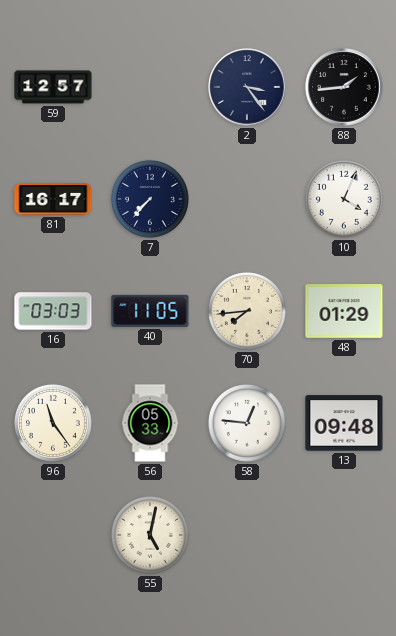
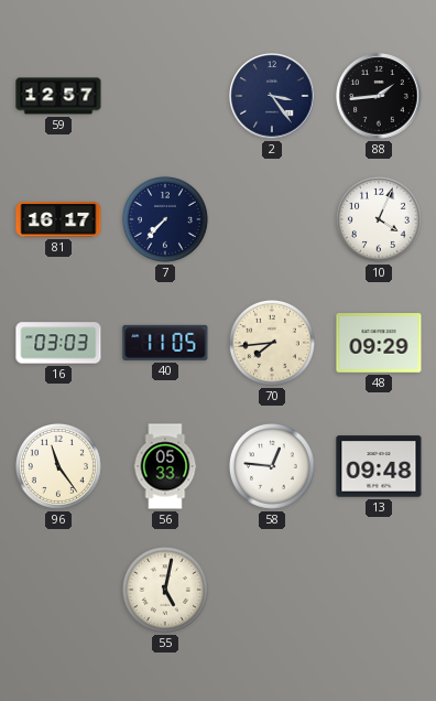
48: 01:29 -> 09:29
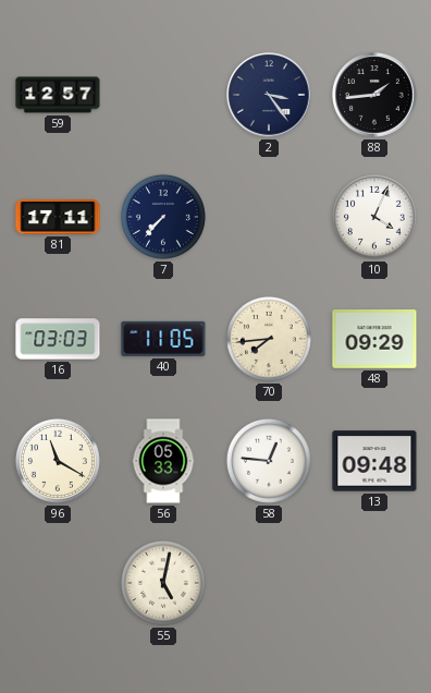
81: 16:17 -> 17:11
96: 11:24 -> 11:20
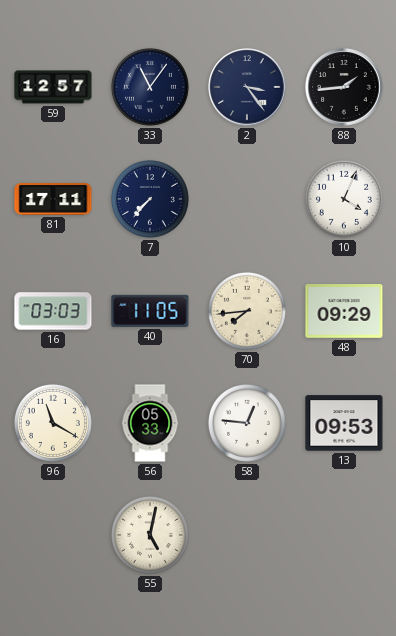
33: none -> 11:06
13: 09:48 -> 09:53
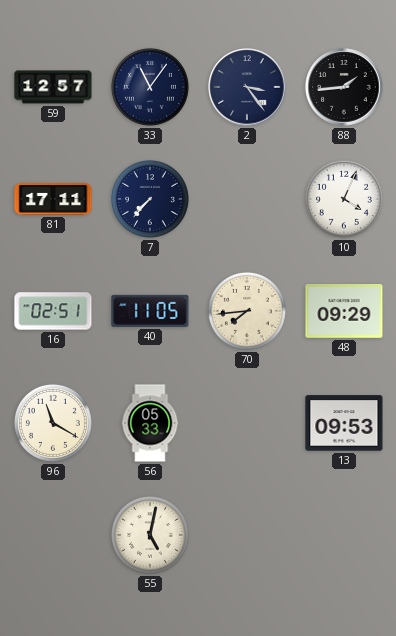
16: 03:03 -> 02:51
58: 12:46 -> none
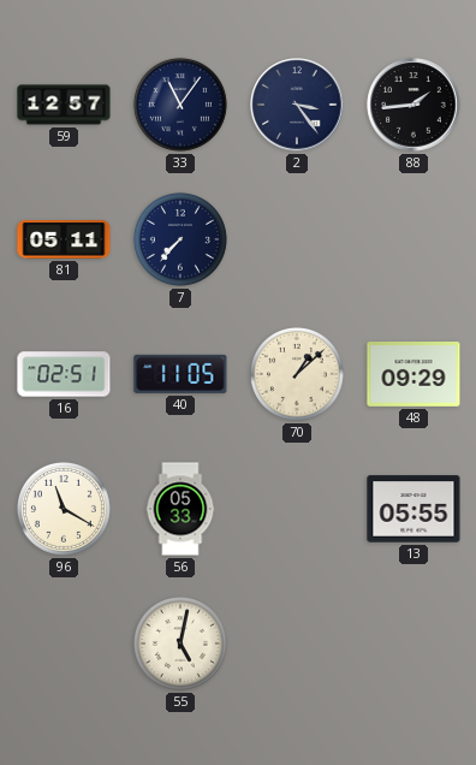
81: 17:11 -> 05:11
10: 4:04 -> none
70: 7:44 -> 1:08
13: 09:53 -> 05:55
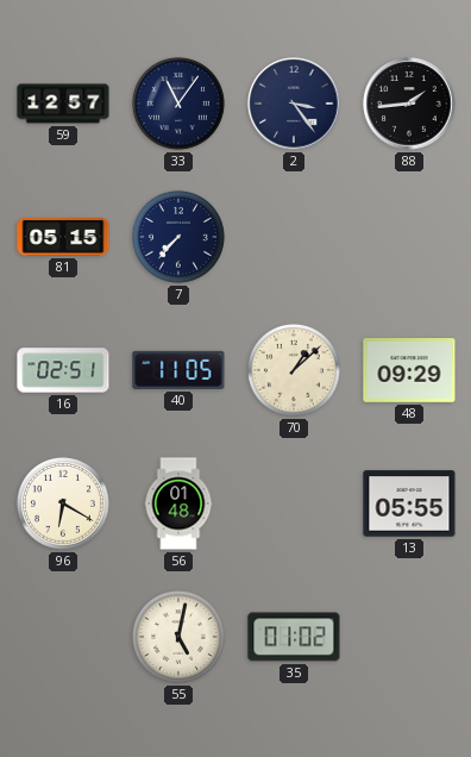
81: 05:11 -> 05:15
96: 11:20 -> 6:20
56: 05:33 -> 01:48
35: none -> 01:02
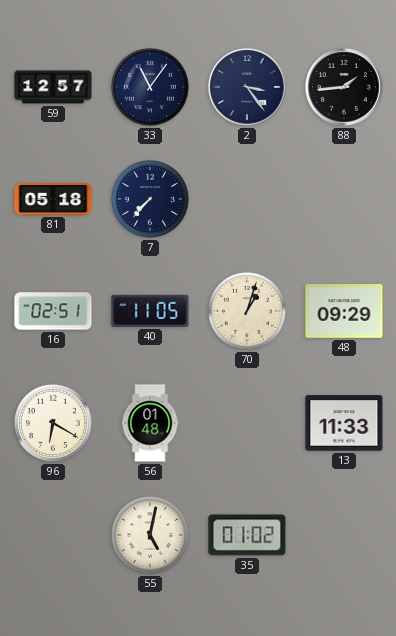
81: 05:15 -> 05:18
70: 1:08 -> 1:03
13: 05:55 -> 11:33
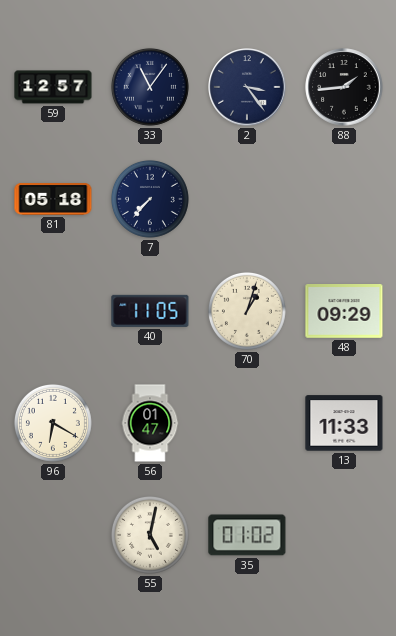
16: 02:51 -> none
56: 01:48 -> 01:47
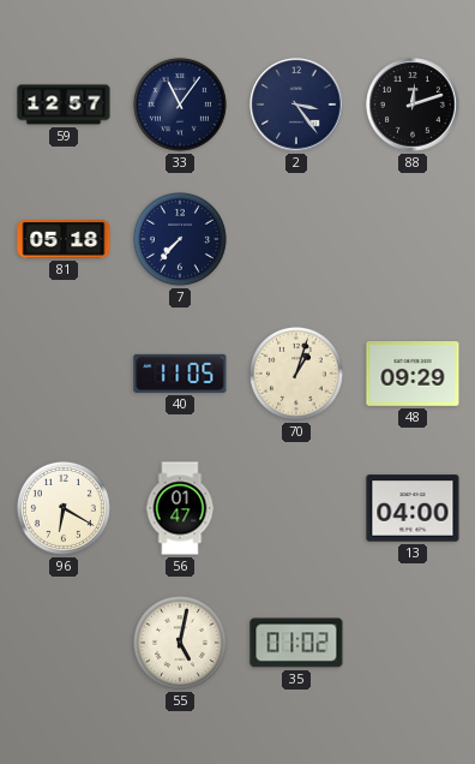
88: 1:44 -> 12:12
13: 11:33 -> 04:00
